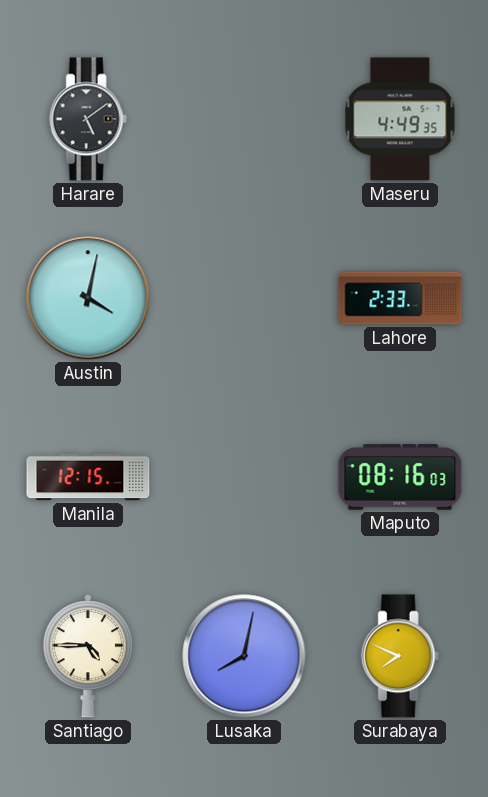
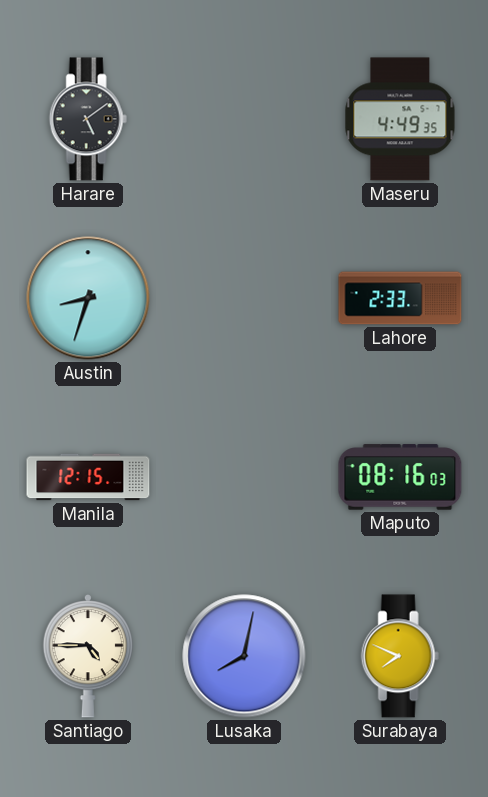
Austin: 4:02 -> 8:33
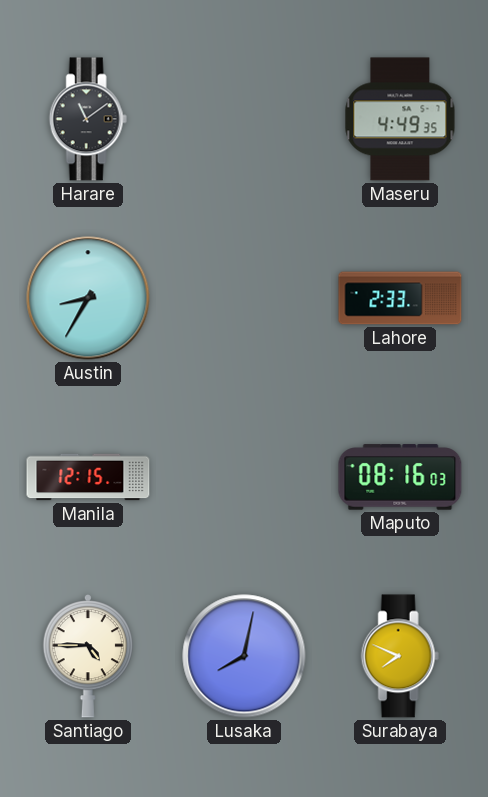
Harare: 5:09 -> 11:09
Austin: 8:33 -> 8:35
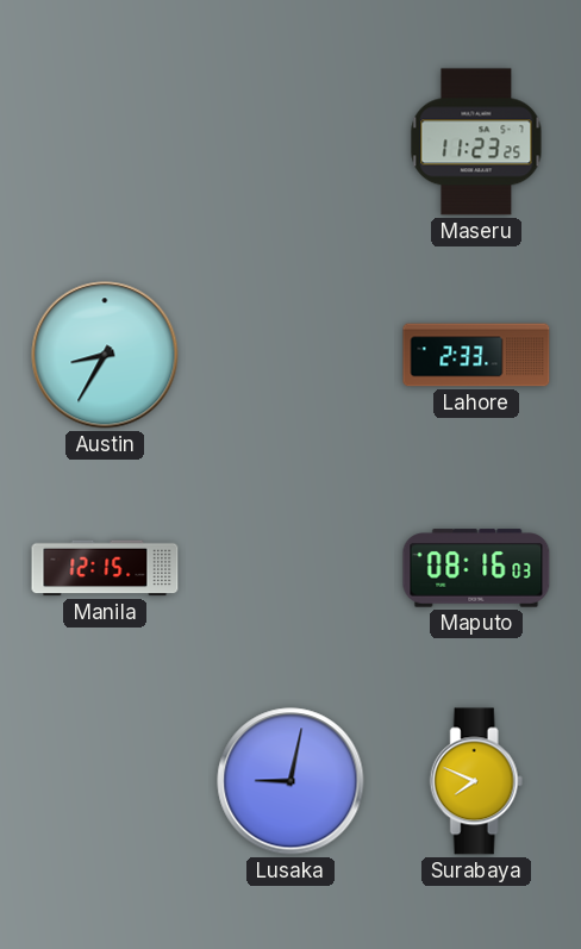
Harare: 11:09 -> none
Maseru: 4:49 -> 11:23
Santiago: 4:45 -> none
Lusaka: 8:02 -> 9:02
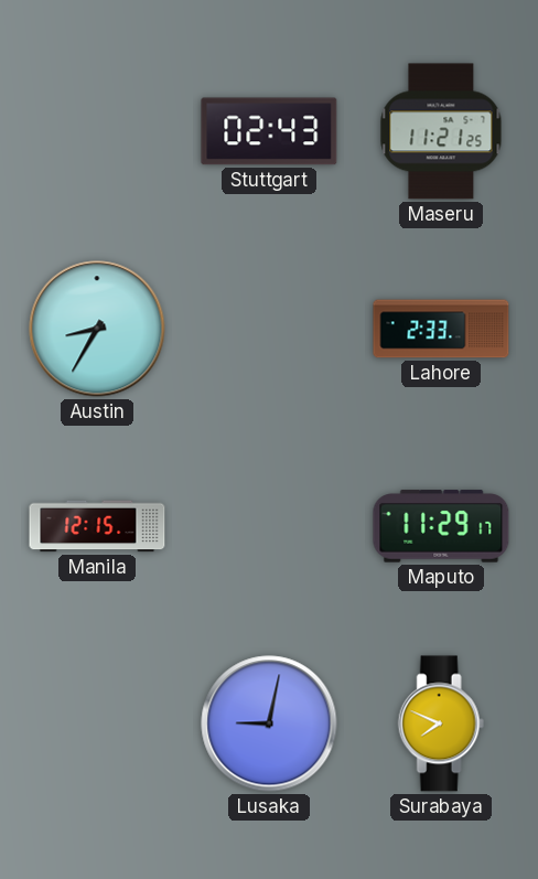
Stuttgart: none -> 02:43
Maseru: 11:23 -> 11:21
Maputo: 08:16 -> 11:29
